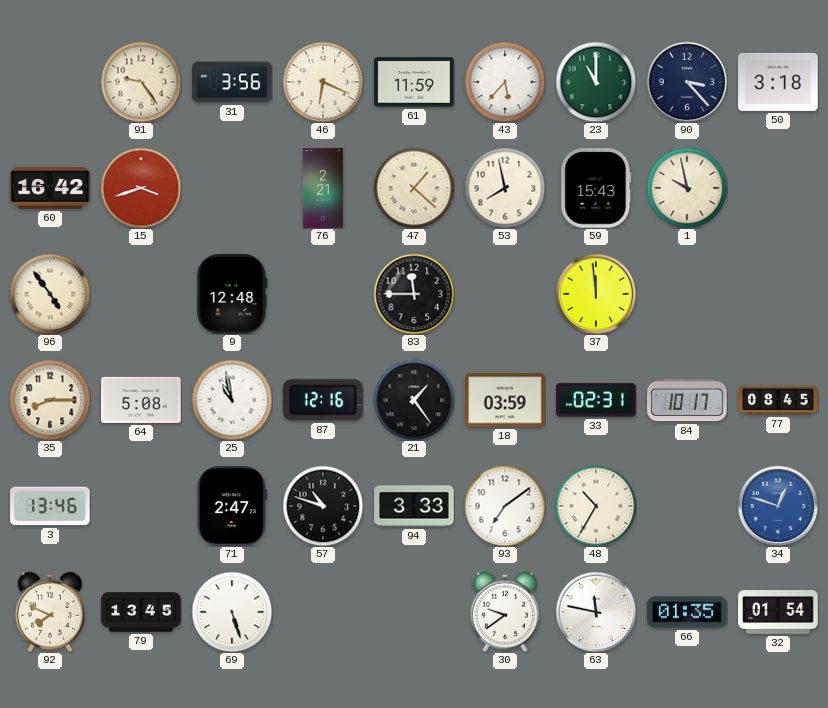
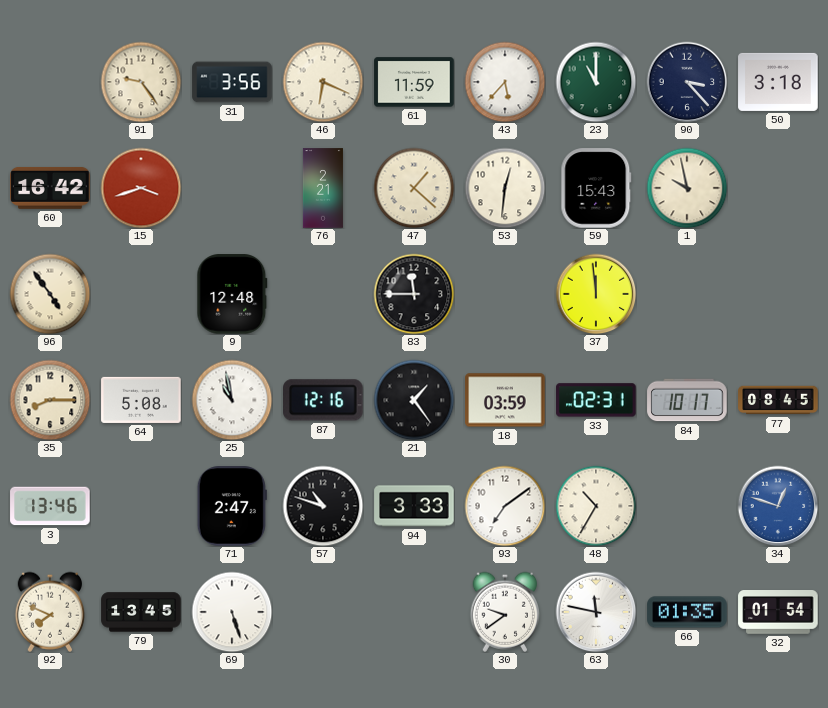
53: 7:58 -> 12:31
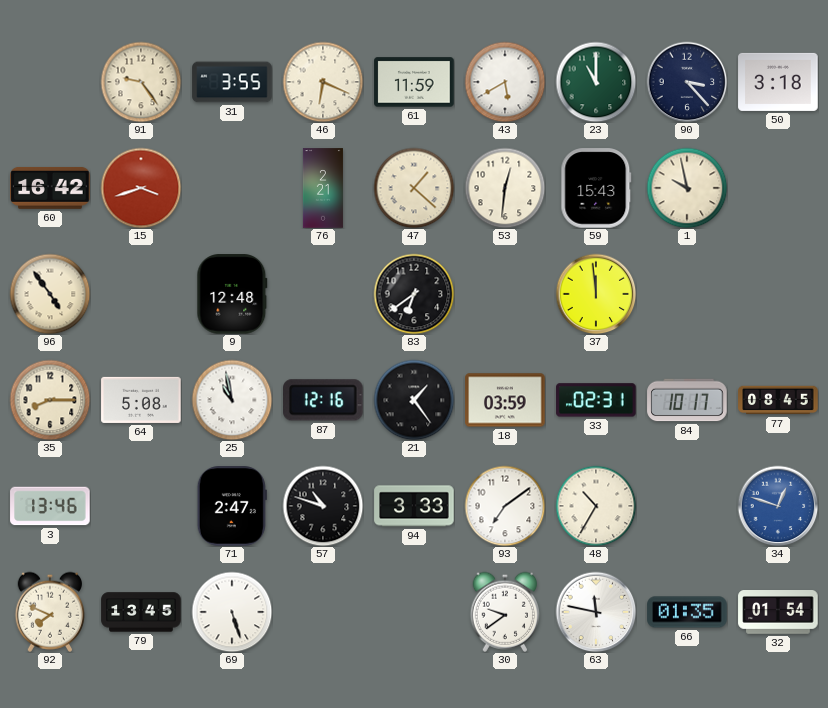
31: 3:56 -> 3:55
43: 5:37 -> 5:40
83: 11:45 -> 6:39
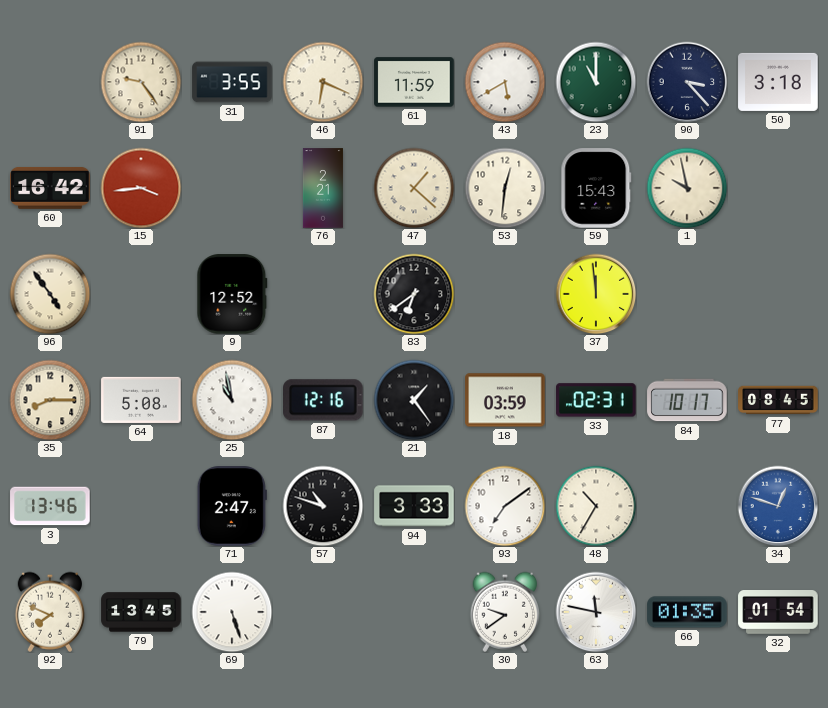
15: 3:42 -> 3:44
9: 12:48 -> 12:52
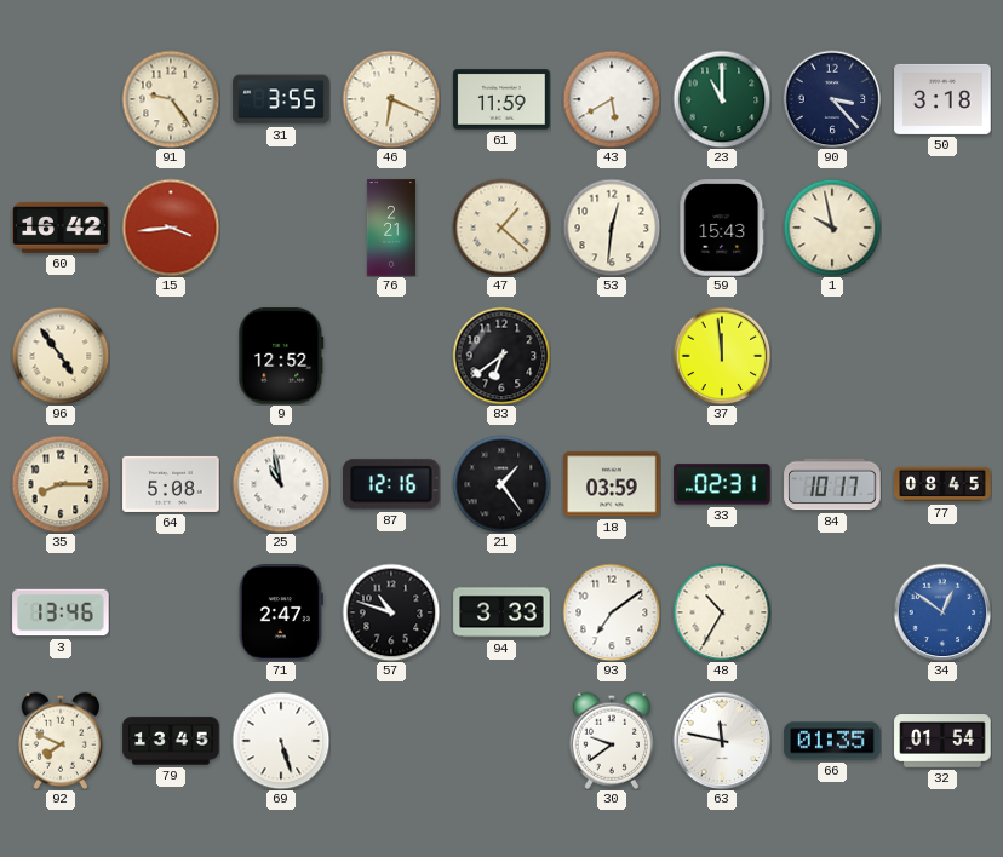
34: 12:48 -> 12:51
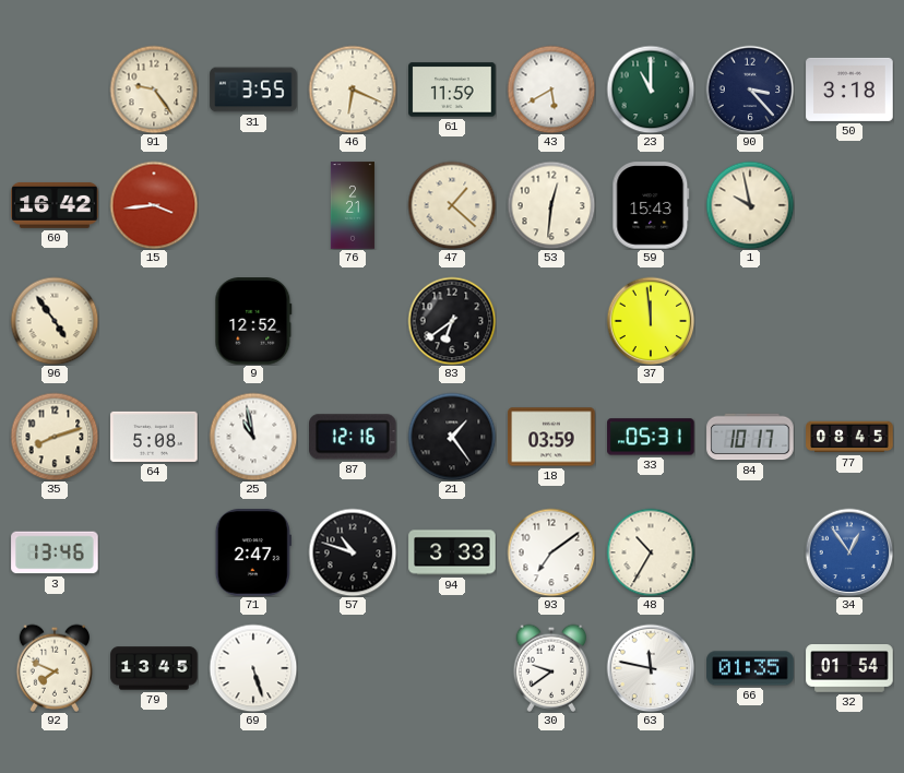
35: 8:15 -> 8:12
33: 02:31 -> 05:31
34: 12:51 -> 12:54
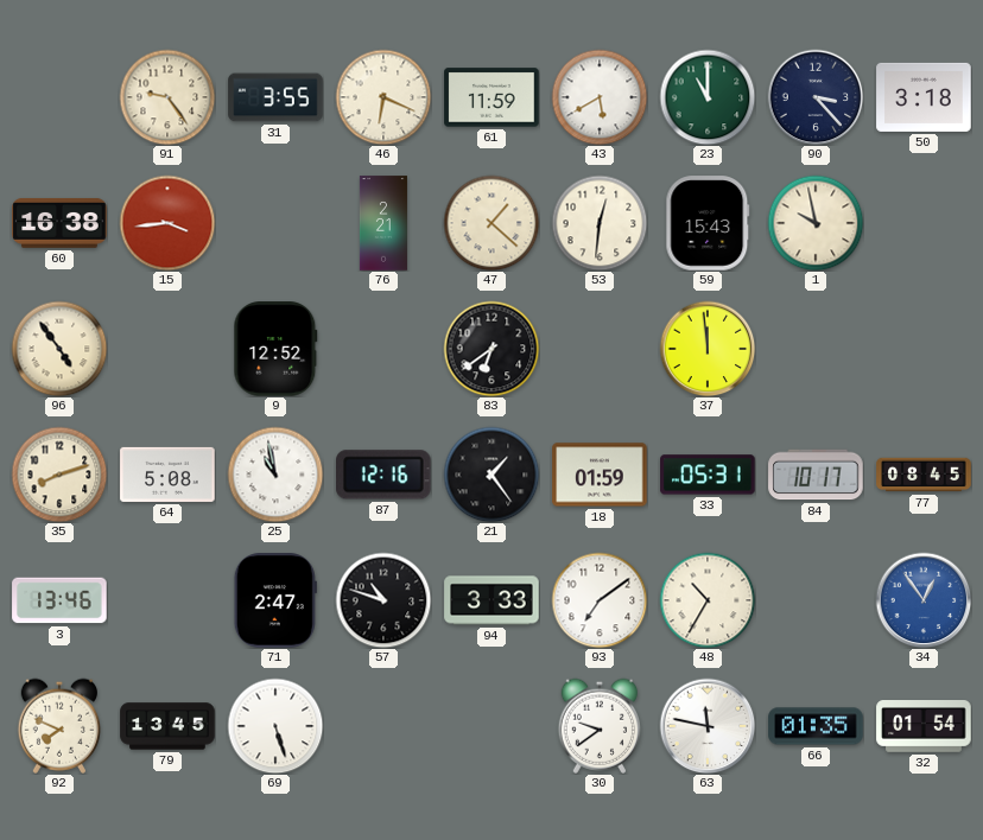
60: 16:42 -> 16:38
18: 03:59 -> 01:59
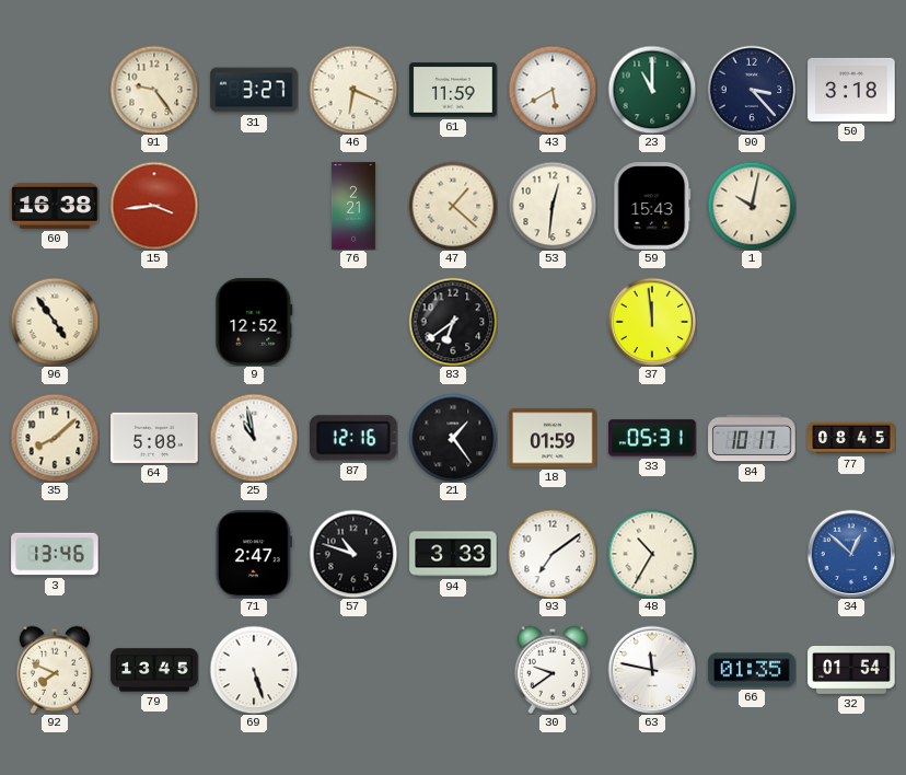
31: 3:55 -> 3:27
1: 9:58 -> 10:02
35: 8:12 -> 8:08
34: 12:54 -> 12:52
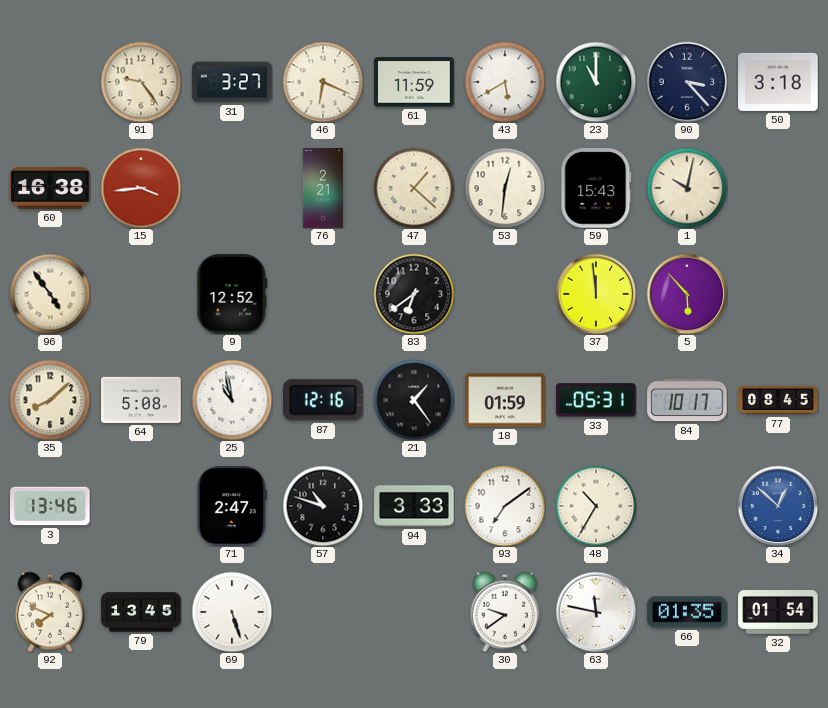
5: none -> 5:53
